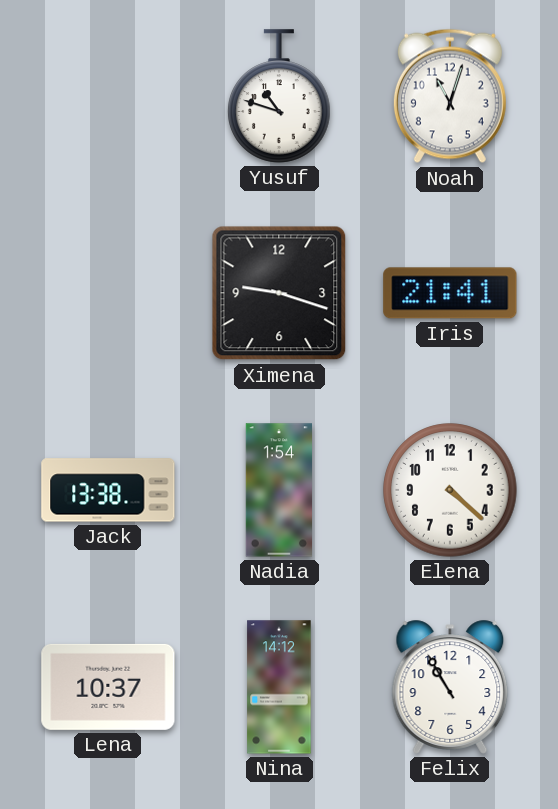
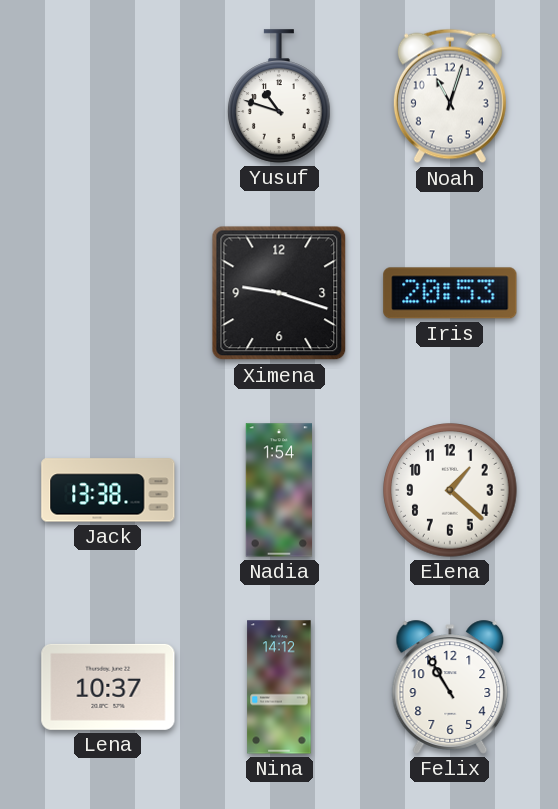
Iris: 21:41 -> 20:53
Elena: 4:22 -> 1:22
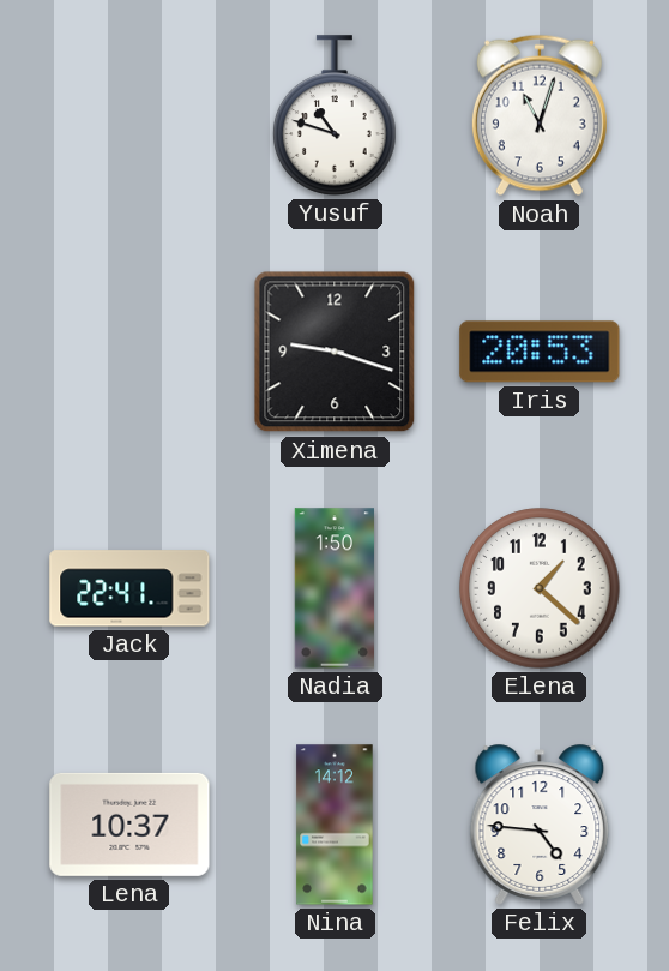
Jack: 13:38 -> 22:41
Nadia: 1:54 -> 1:50
Felix: 10:55 -> 4:46
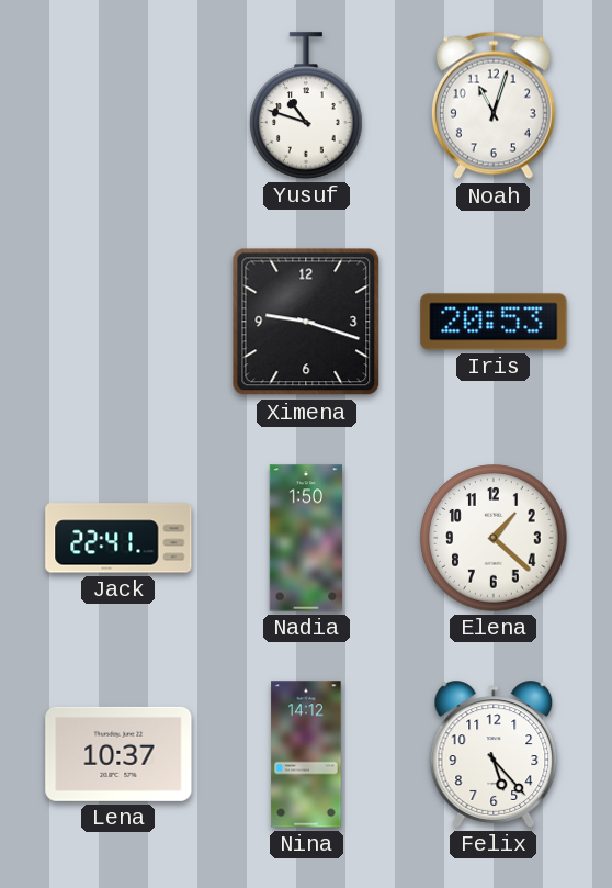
Felix: 4:46 -> 5:23
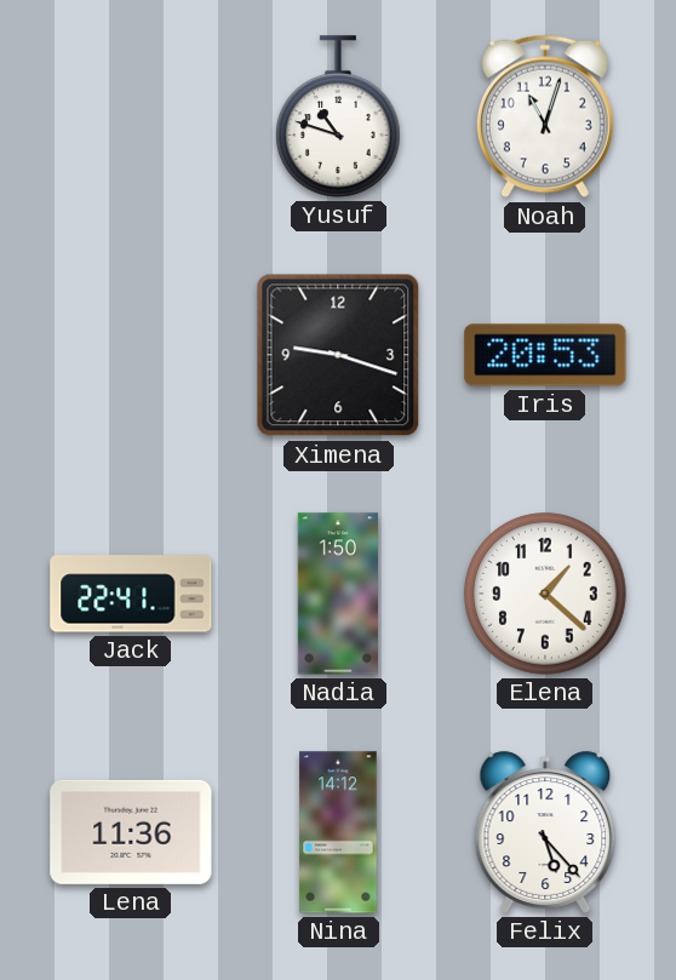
Lena: 10:37 -> 11:36
